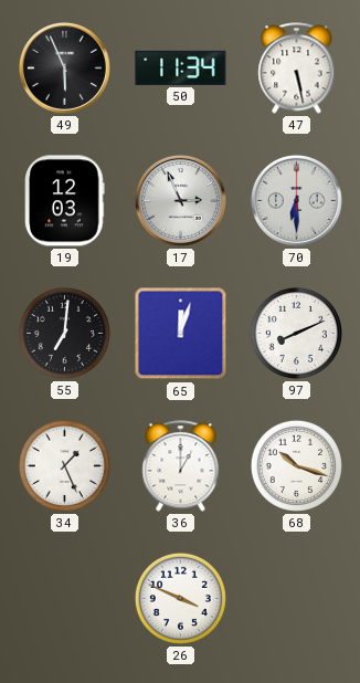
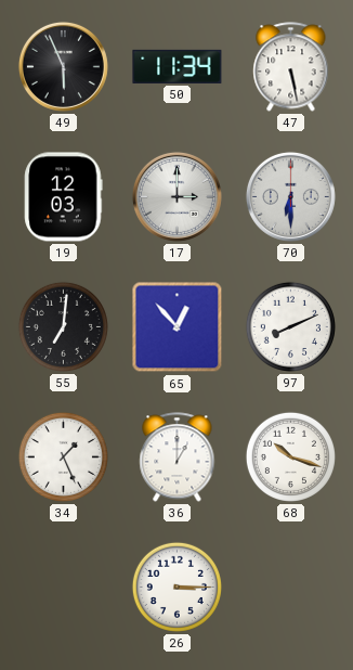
17: 2:56 -> 3:00
65: 12:03 -> 12:53
26: 3:49 -> 3:15
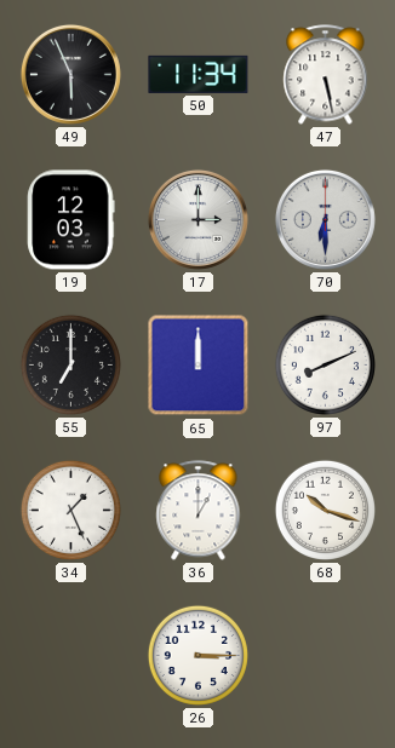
55: 7:01 -> 7:00
65: 12:53 -> 12:00
